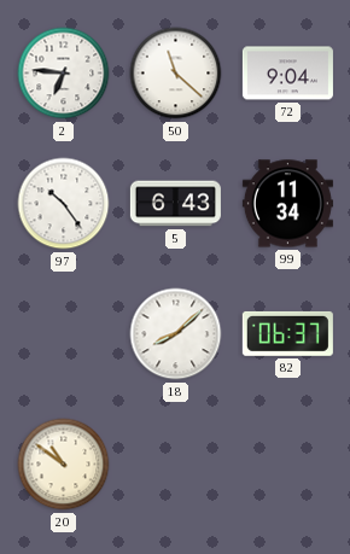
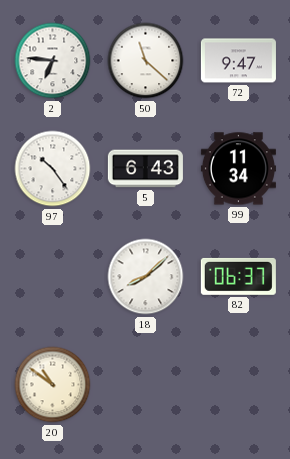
72: 9:04 -> 9:47
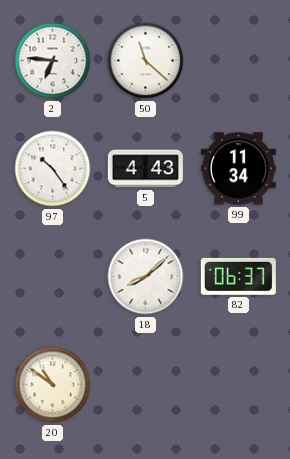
72: 9:47 -> none
5: 6:43 -> 4:43
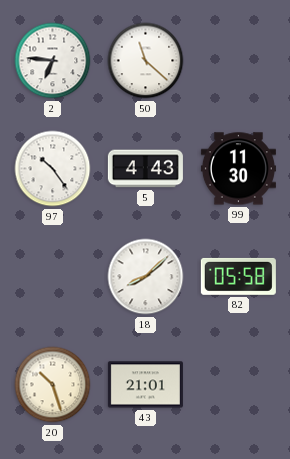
99: 11:34 -> 11:30
82: 06:37 -> 05:58
20: 10:51 -> 10:27
43: none -> 21:01
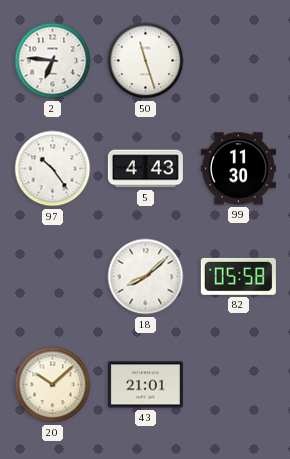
50: 11:22 -> 11:27
20: 10:27 -> 10:08
